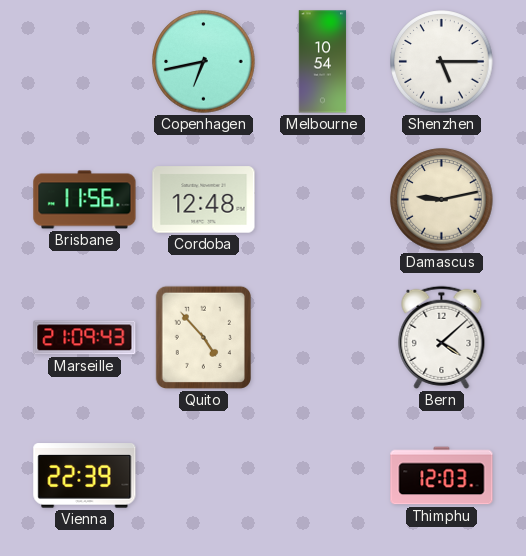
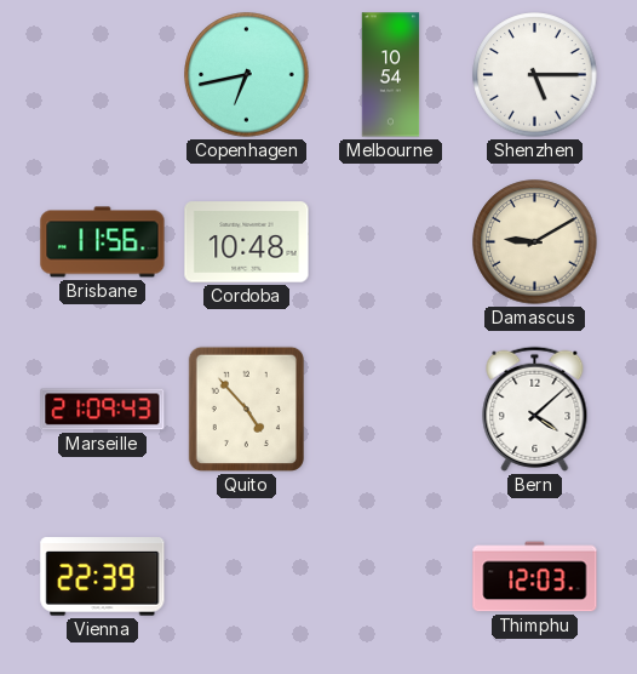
Cordoba: 12:48 -> 10:48
Damascus: 9:13 -> 9:10
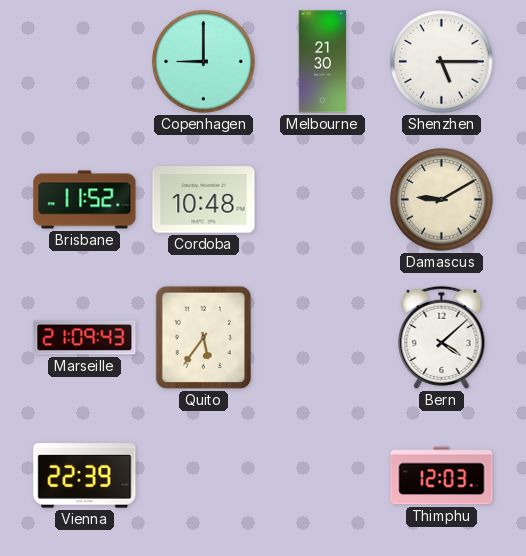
Copenhagen: 6:43 -> 9:00
Melbourne: 10:54 -> 21:30
Brisbane: 11:56 -> 11:52
Quito: 4:53 -> 5:36
